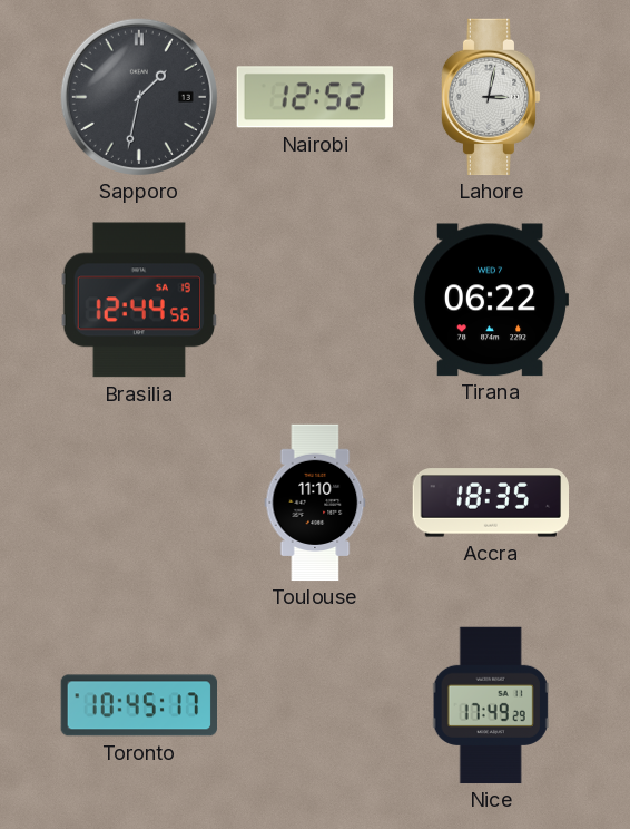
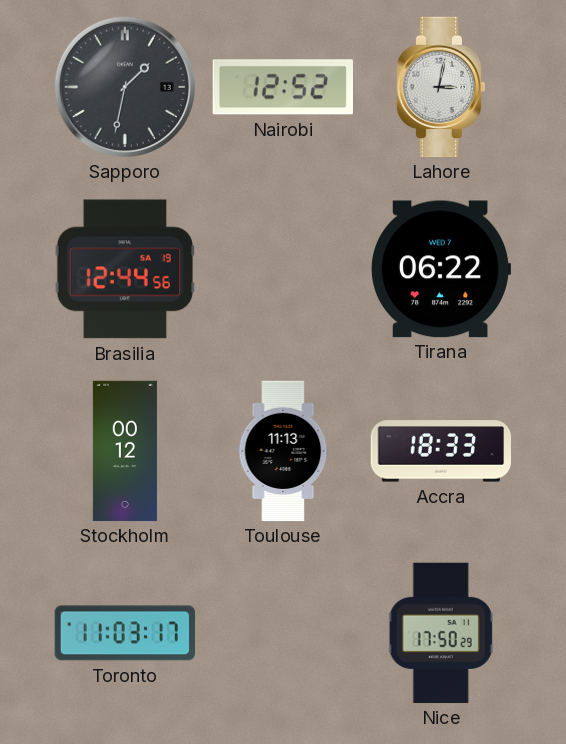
Stockholm: none -> 00:12
Toulouse: 11:10 -> 11:13
Accra: 18:35 -> 18:33
Toronto: 10:45 -> 11:03
Nice: 17:49 -> 17:50
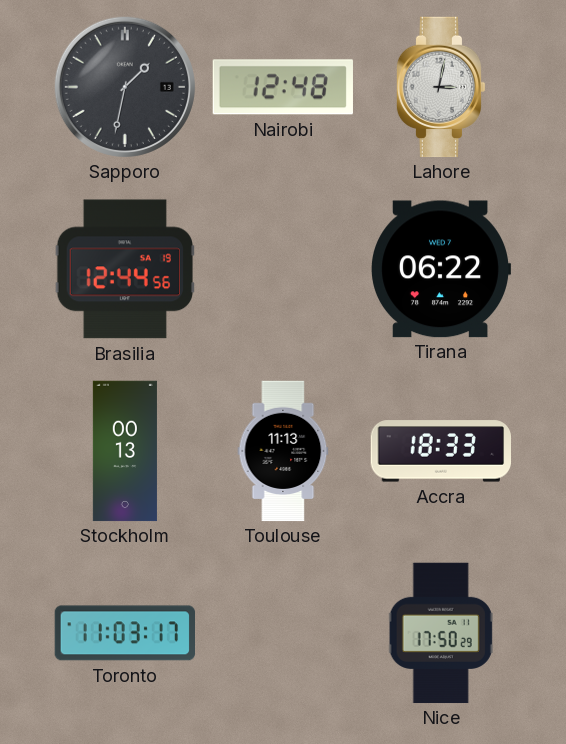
Nairobi: 12:52 -> 12:48
Stockholm: 00:12 -> 00:13
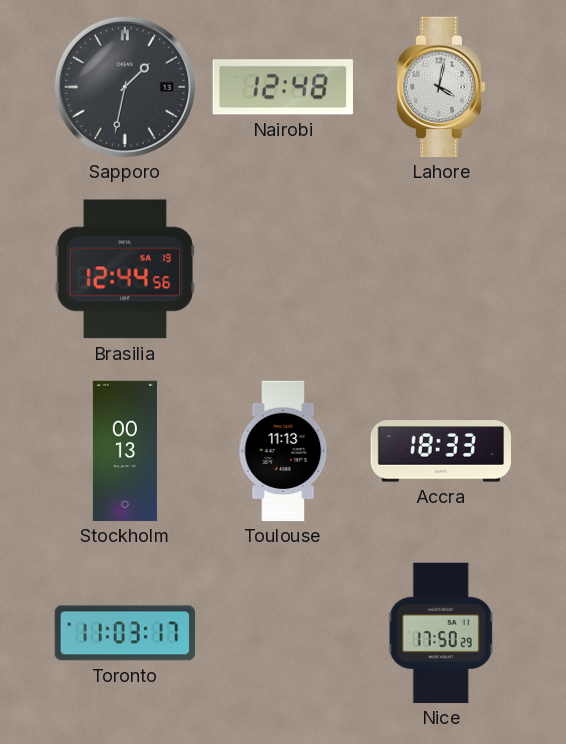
Lahore: 3:02 -> 4:02
Tirana: 06:22 -> none
